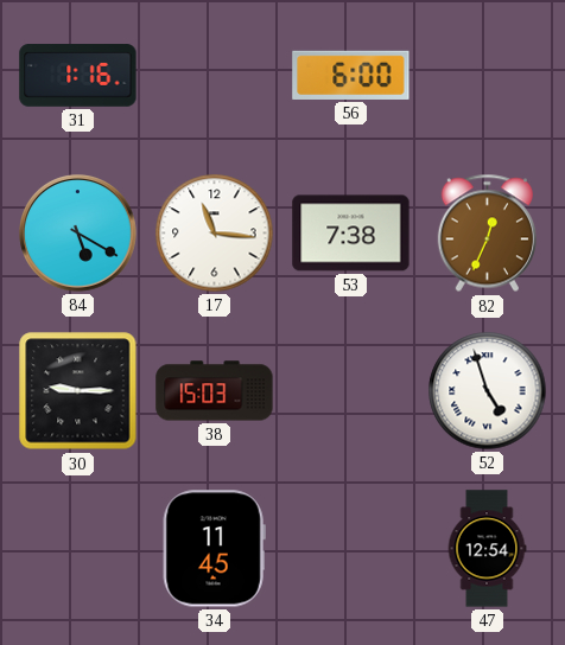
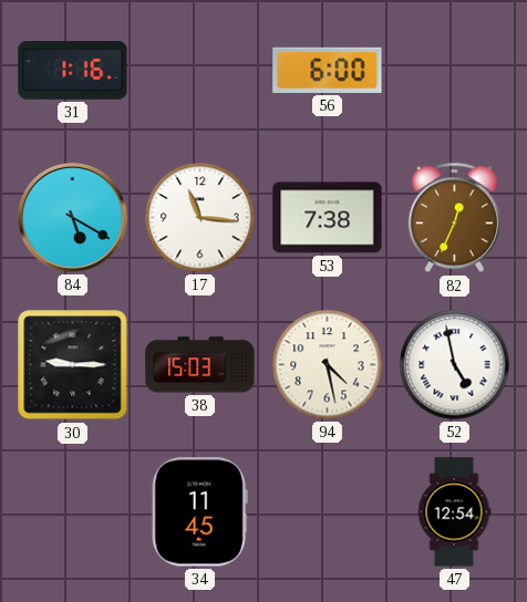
94: none -> 4:28
52: 4:57 -> 4:58
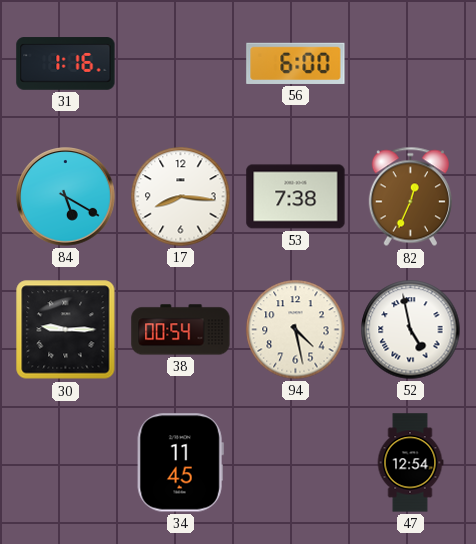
17: 11:16 -> 8:16
38: 15:03 -> 00:54
